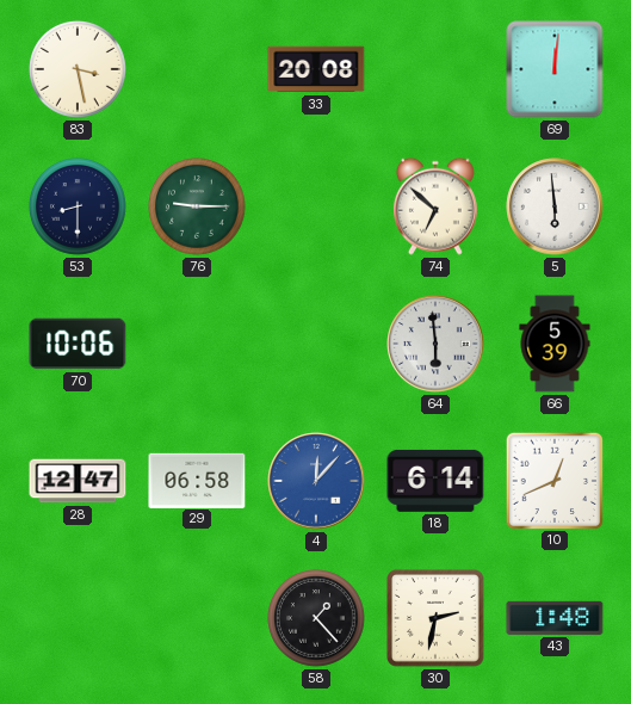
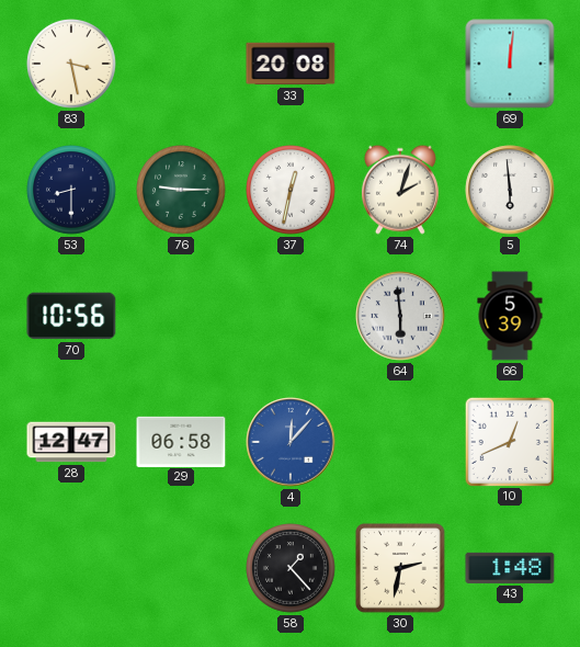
37: none -> 12:32
74: 6:52 -> 2:03
70: 10:06 -> 10:56
18: 6:14 -> none
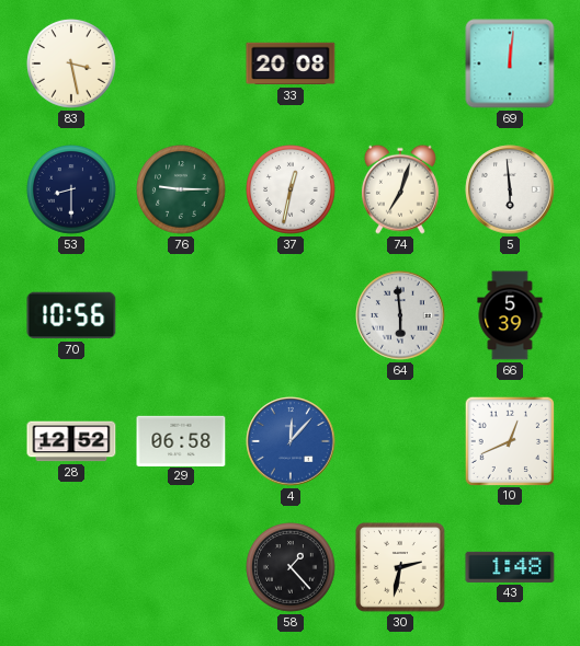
74: 2:03 -> 7:03
28: 12:47 -> 12:52
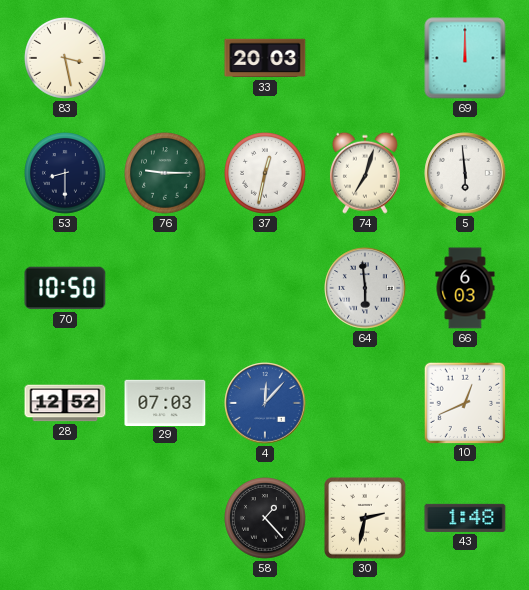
33: 20:08 -> 20:03
69: 12:01 -> 12:00
70: 10:56 -> 10:50
66: 5:39 -> 6:03
29: 06:58 -> 07:03
